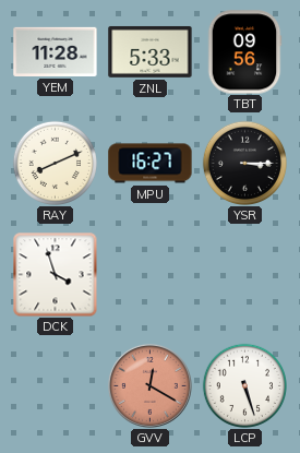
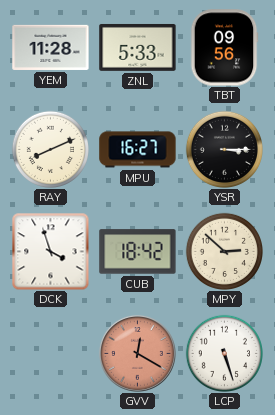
CUB: none -> 18:42
MPY: none -> 2:52
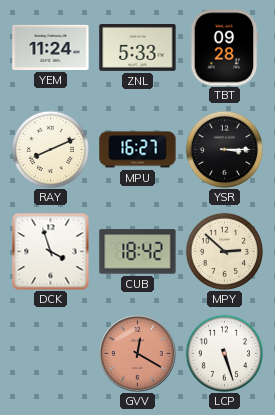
YEM: 11:28 -> 11:24
TBT: 09:56 -> 09:28
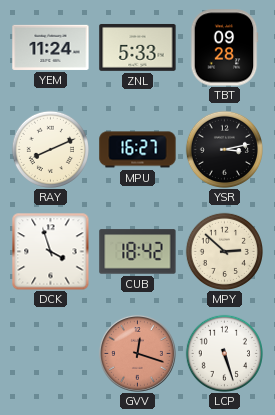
YSR: 3:15 -> 3:13
GVV: 12:20 -> 12:18
